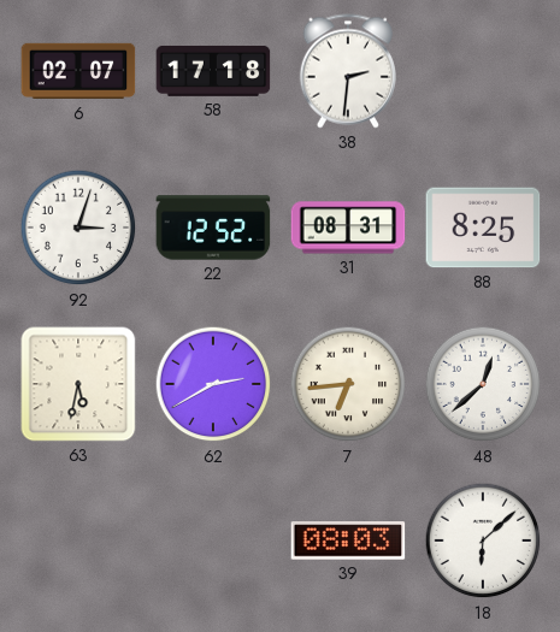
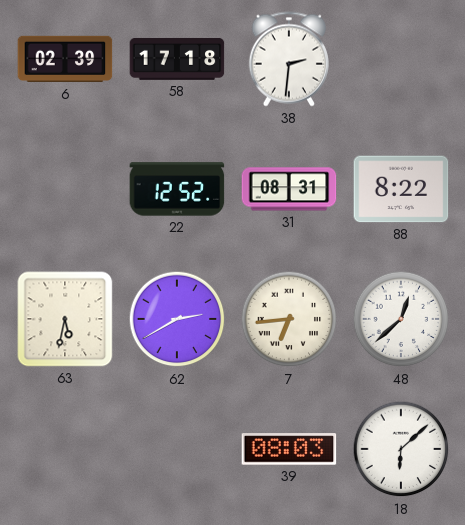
6: 02:07 -> 02:39
92: 3:03 -> none
88: 8:25 -> 8:22
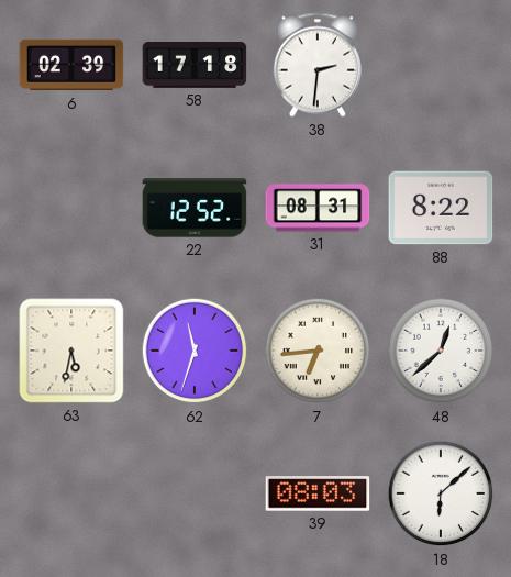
62: 2:40 -> 11:33
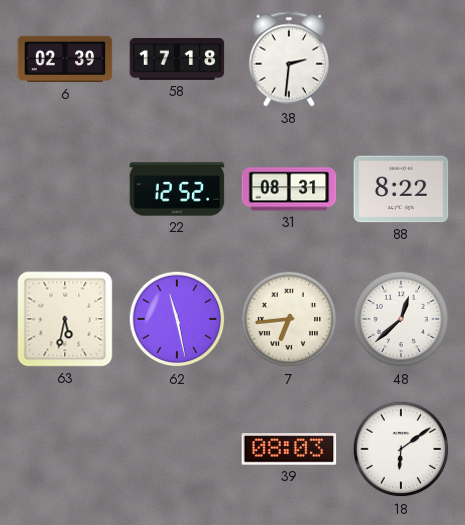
62: 11:33 -> 11:28
18: 6:08 -> 6:09
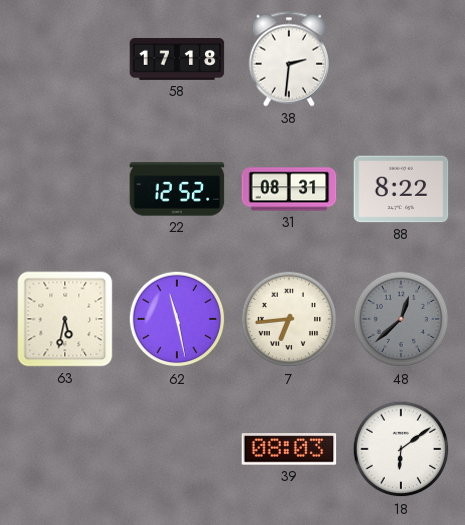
6: 02:39 -> none
48 dial: white -> grey
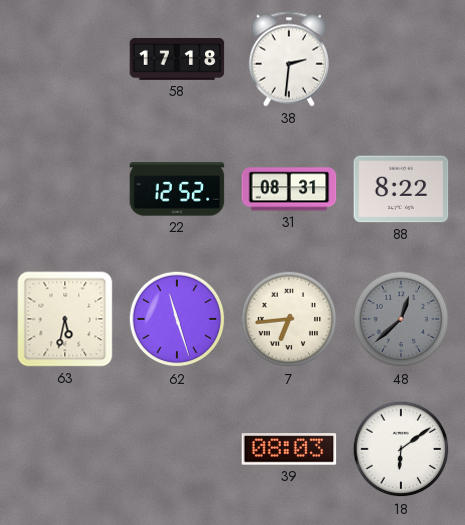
62: 11:28 -> 11:27
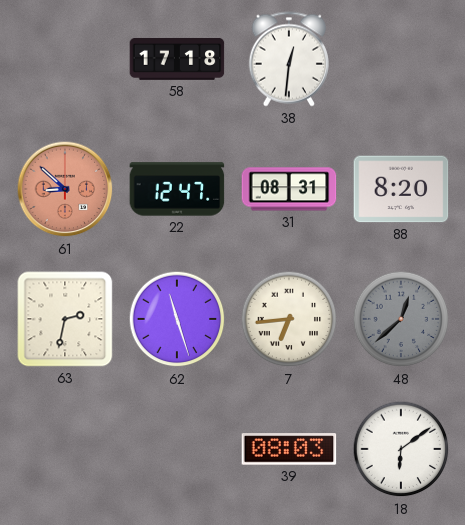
38: 2:31 -> 12:31
61: none -> 8:52
22: 12:52 -> 12:47
88: 8:22 -> 8:20
63: 5:32 -> 2:32
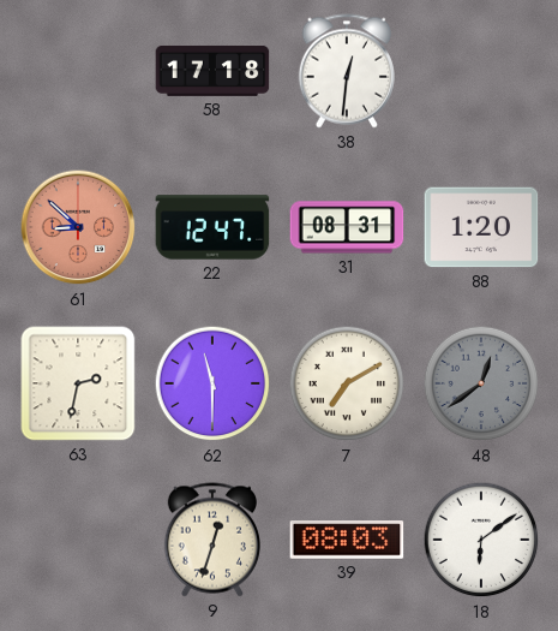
88: 8:20 -> 1:20
62: 11:27 -> 11:30
7: 6:44 -> 7:10
48: 12:38 -> 12:39
9: none -> 12:33
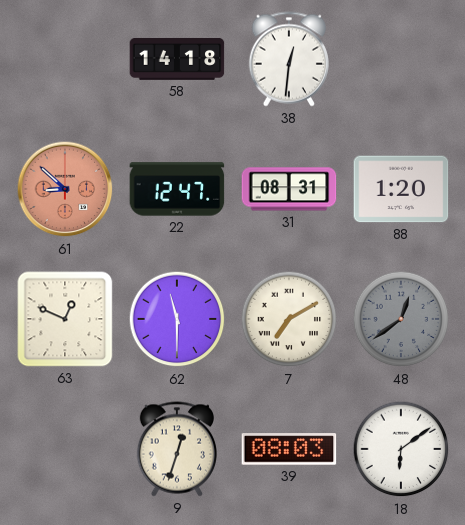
58: 17:18 -> 14:18
63: 2:32 -> 12:49
